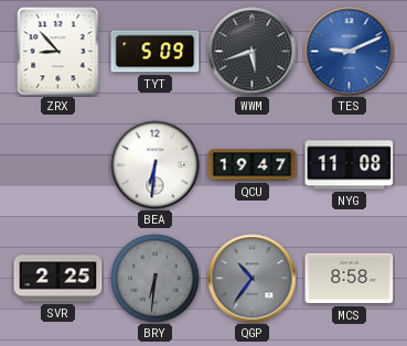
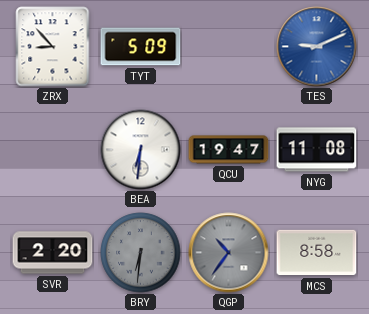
WWM: 5:42 -> none
SVR: 2:25 -> 2:20
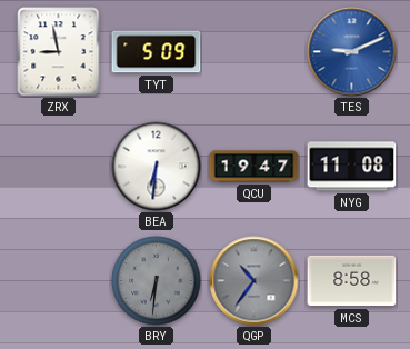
ZRX: 8:53 -> 8:58
SVR: 2:20 -> none
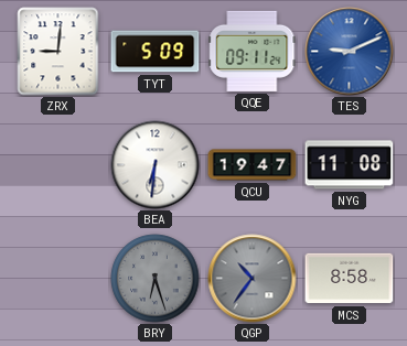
ZRX: 8:58 -> 9:01
QQE: none -> 09:11
BRY: 6:31 -> 6:27
